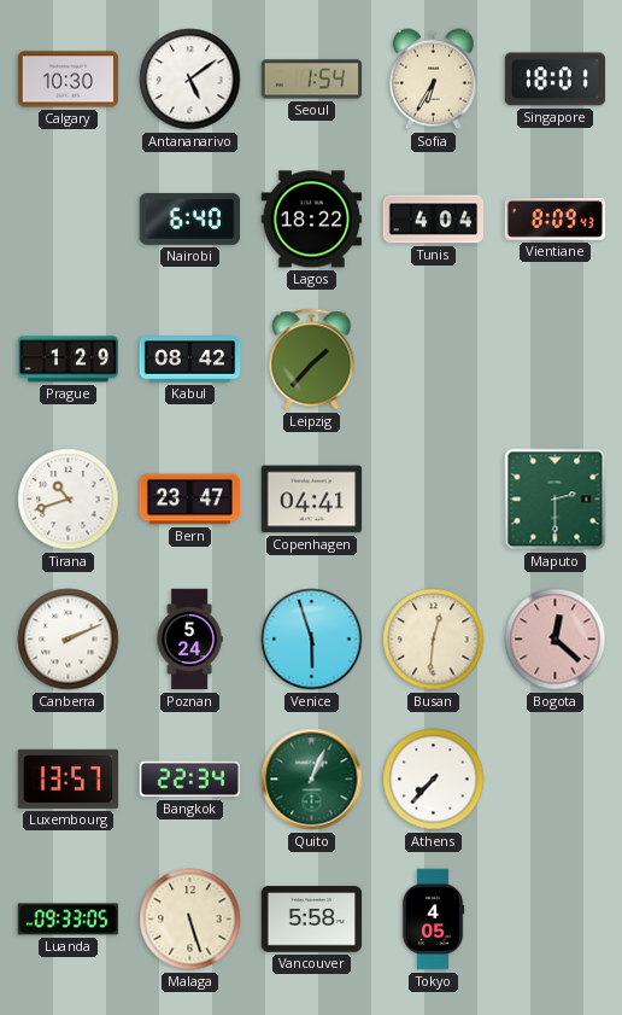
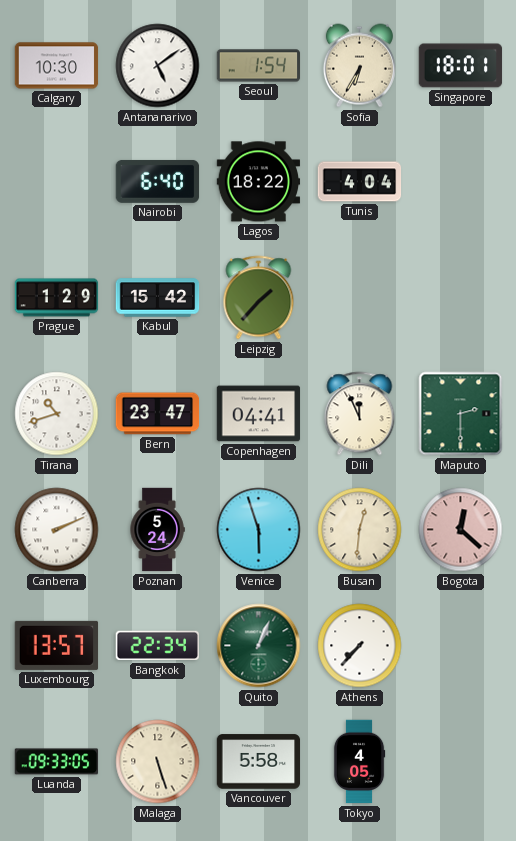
Vientiane: 8:09 -> none
Kabul: 08:42 -> 15:42
Dili: none -> 11:56
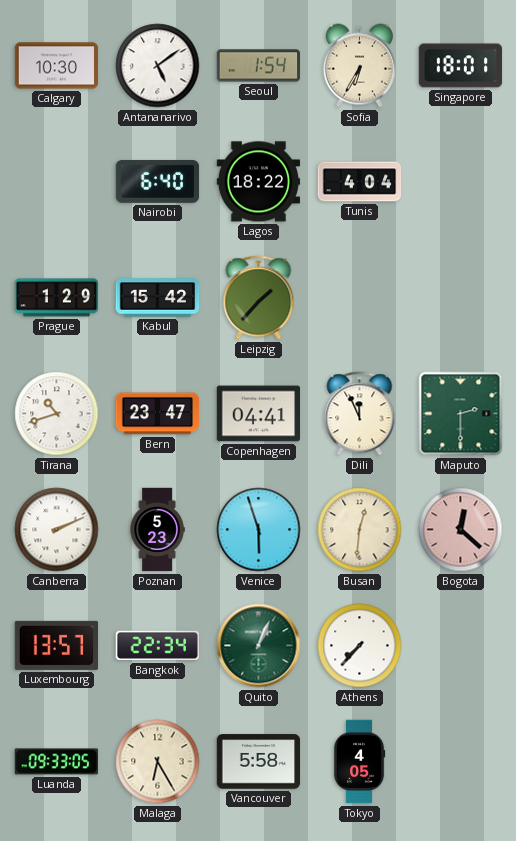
Poznan: 5:24 -> 5:23
Malaga: 5:27 -> 6:25
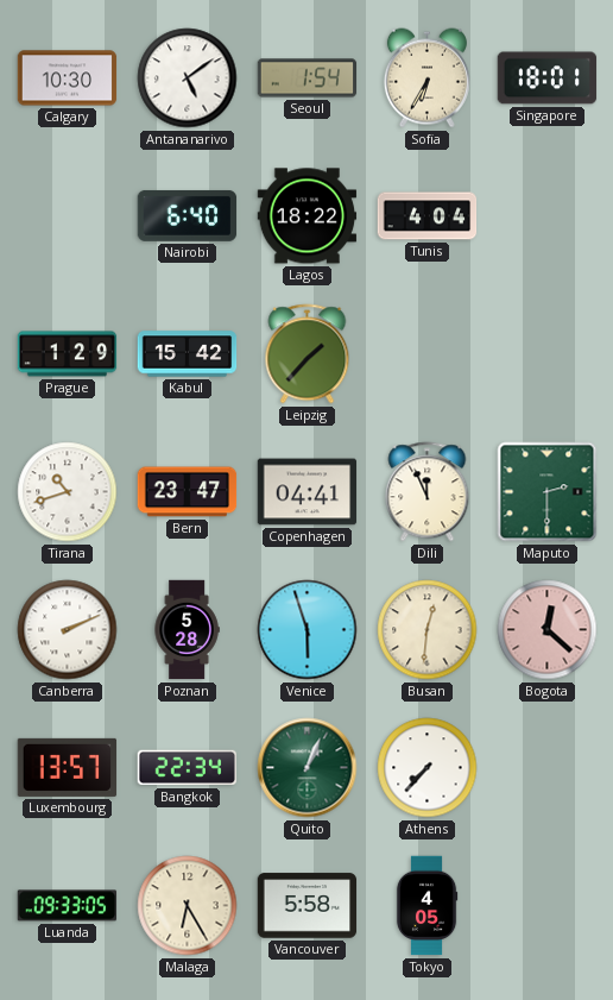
Poznan: 5:23 -> 5:28
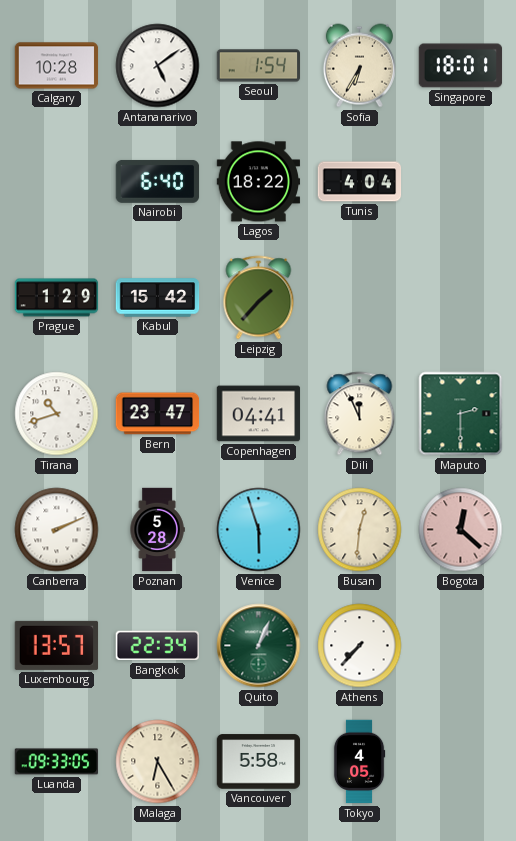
Calgary: 10:30 -> 10:28
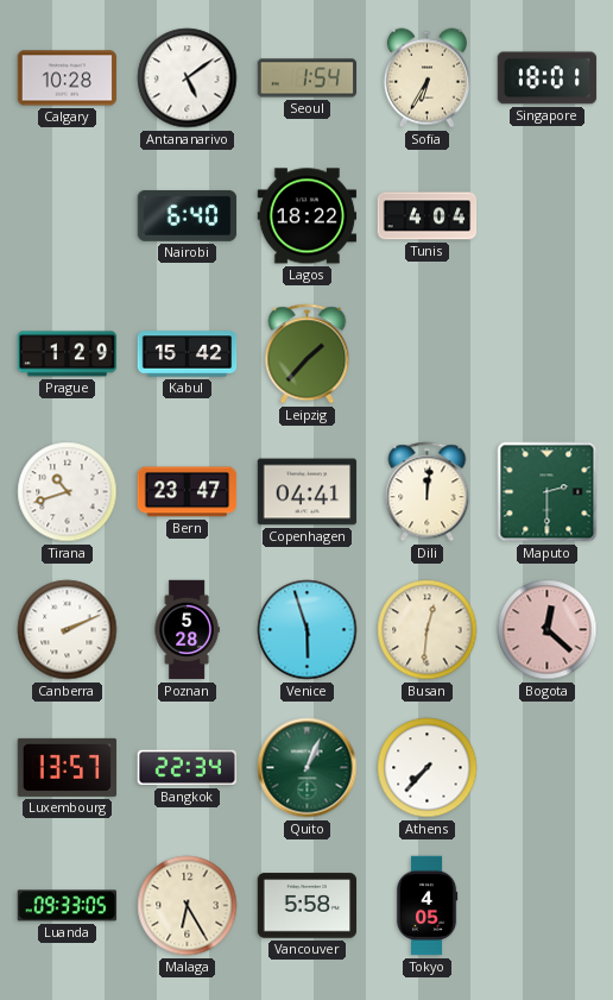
Dili: 11:56 -> 12:01
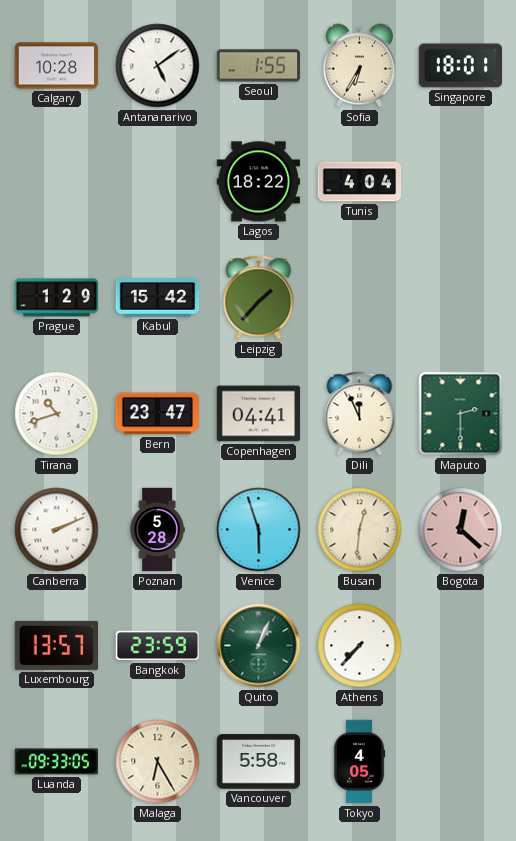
Seoul: 1:54 -> 1:55
Nairobi: 6:40 -> none
Dili: 12:01 -> 11:56
Bangkok: 22:34 -> 23:59
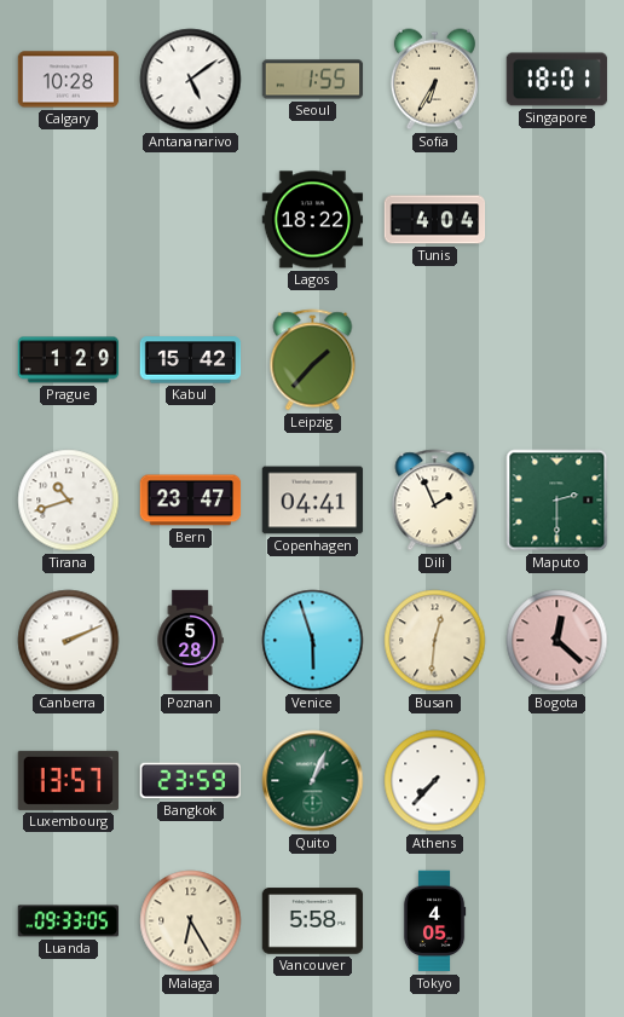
Dili: 11:56 -> 1:56
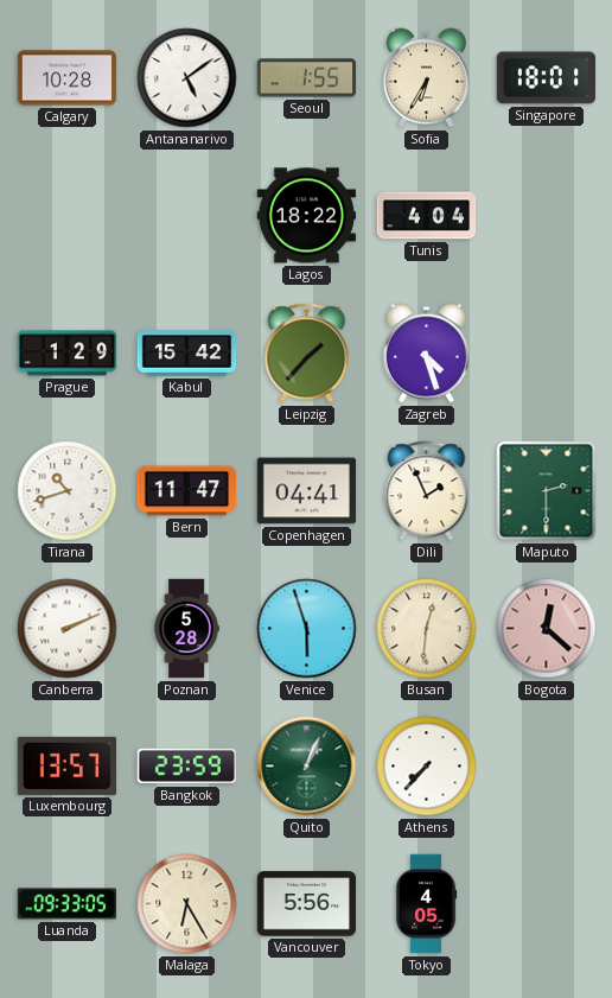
Zagreb: none -> 4:27
Bern: 23:47 -> 11:47
Vancouver: 5:58 -> 5:56
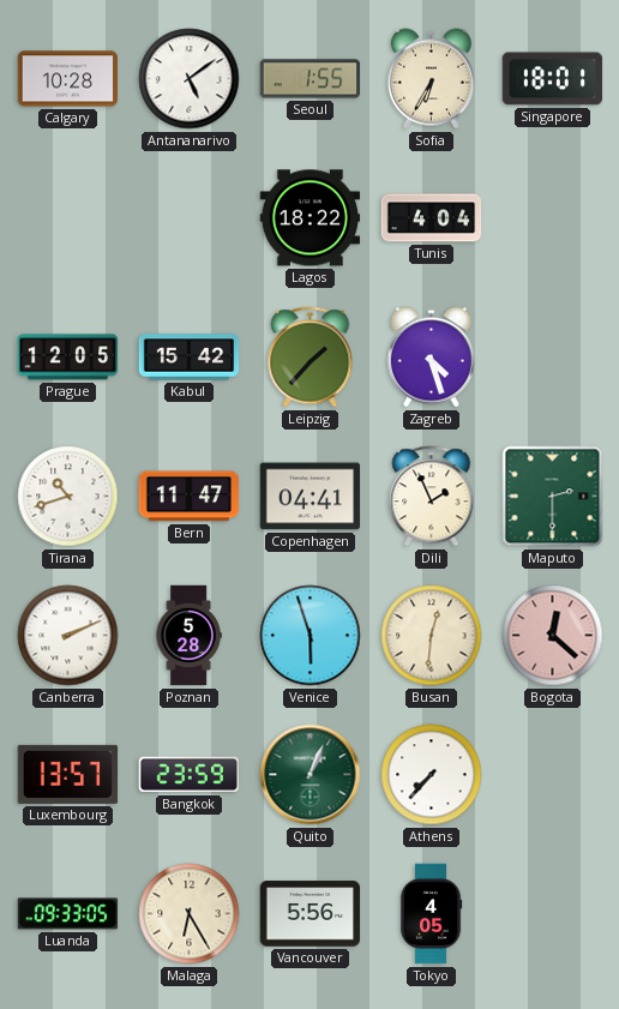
Prague: 1:29 -> 12:05
